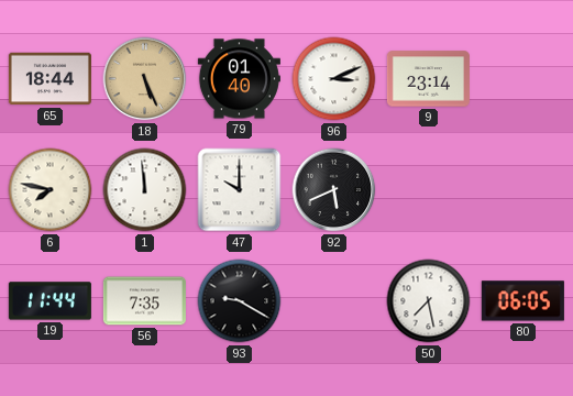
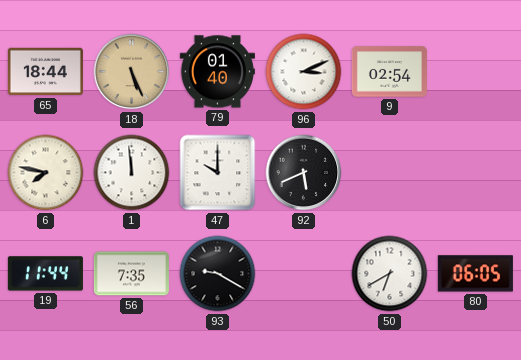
9: 23:14 -> 02:54
50: 7:28 -> 6:40
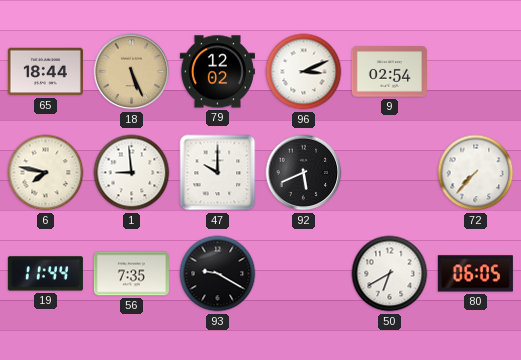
79: 01:40 -> 12:02
1: 11:59 -> 8:59
72: none -> 7:37
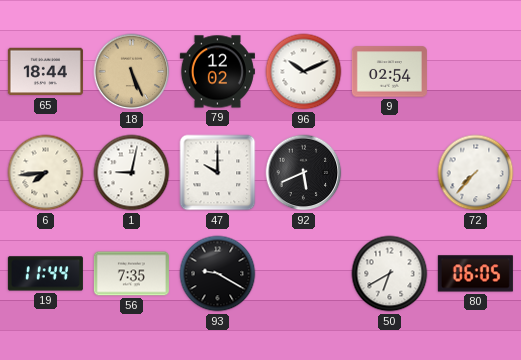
96: 3:11 -> 10:11
6: 7:47 -> 7:44
1: 8:59 -> 9:02
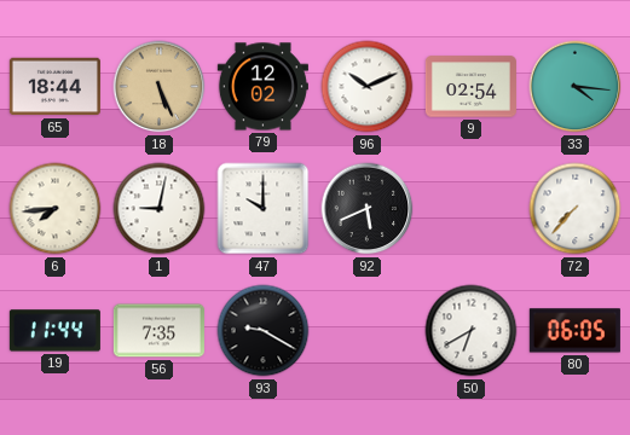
33: none -> 4:16
